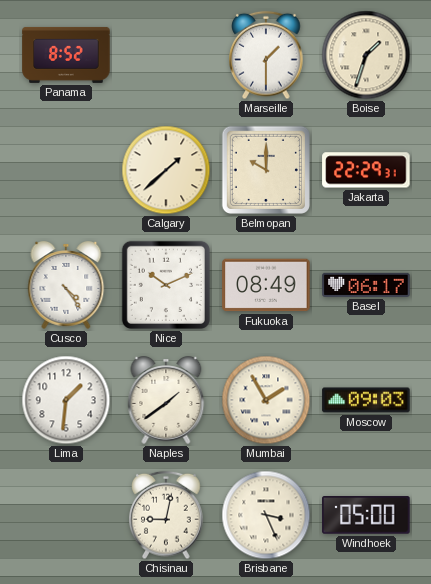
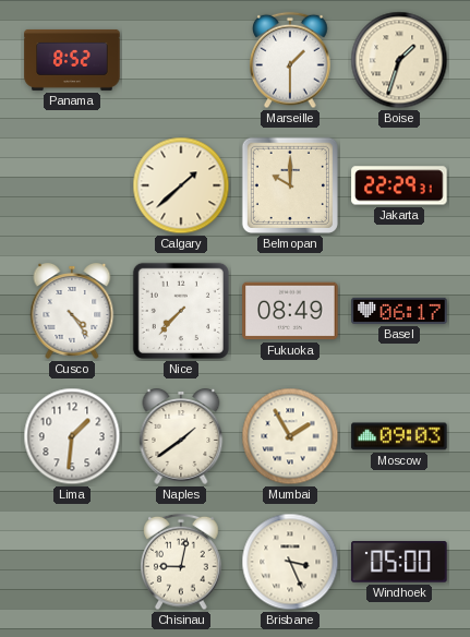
Nice: 10:11 -> 7:37
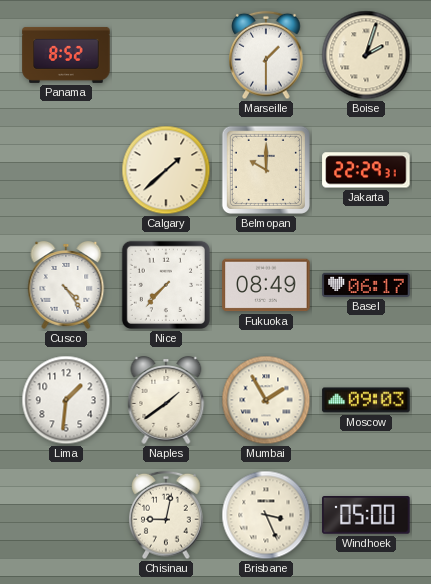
Boise: 1:33 -> 2:03
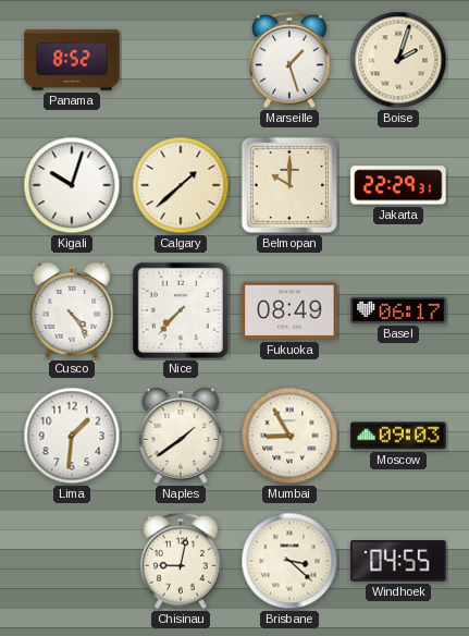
Marseille: 1:30 -> 1:27
Kigali: none -> 10:03
Mumbai: 1:55 -> 8:55
Brisbane: 3:26 -> 3:22
Windhoek: 05:00 -> 04:55
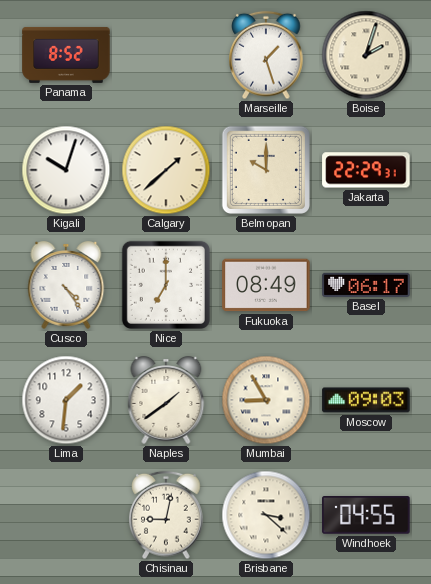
Nice: 7:37 -> 7:00
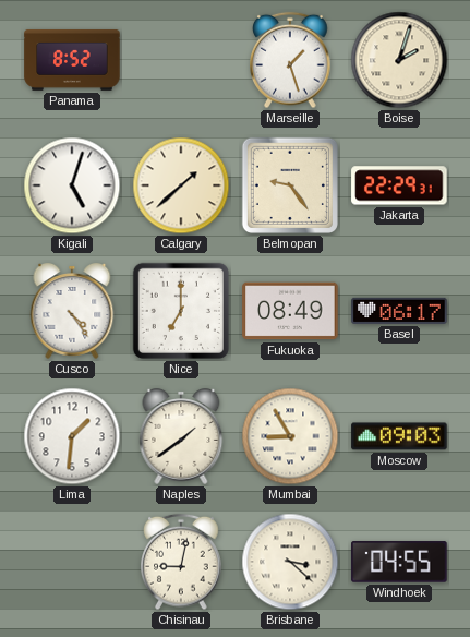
Kigali: 10:03 -> 5:03
Belmopan: 10:00 -> 9:24
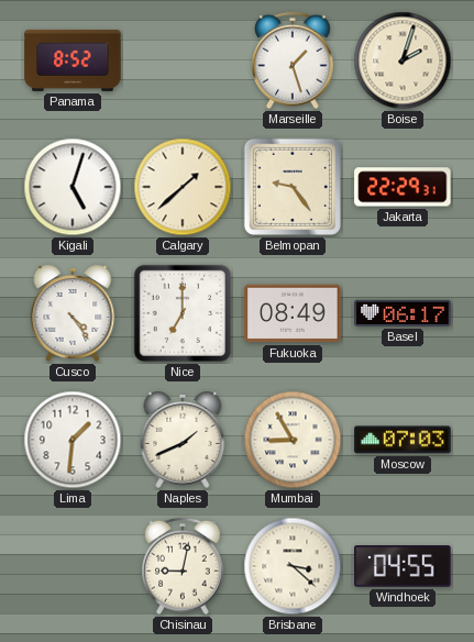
Naples: 1:39 -> 1:41
Moscow: 09:03 -> 07:03
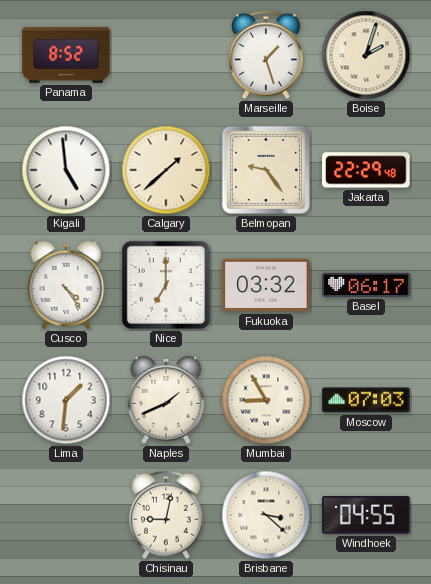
Kigali: 5:03 -> 4:59
Jakarta: 22:29:31 -> 22:29:48
Fukuoka: 08:49 -> 03:32
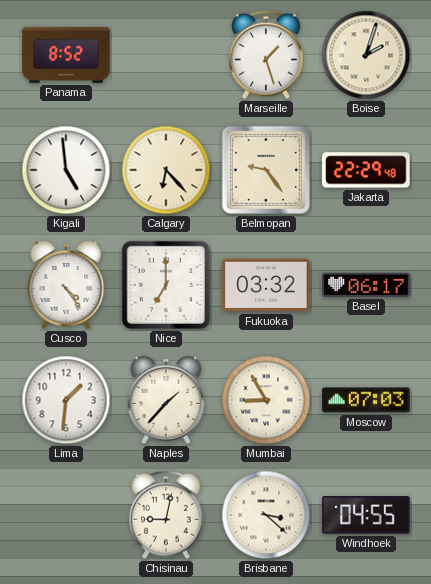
Calgary: 1:38 -> 6:23
Naples: 1:41 -> 1:37
